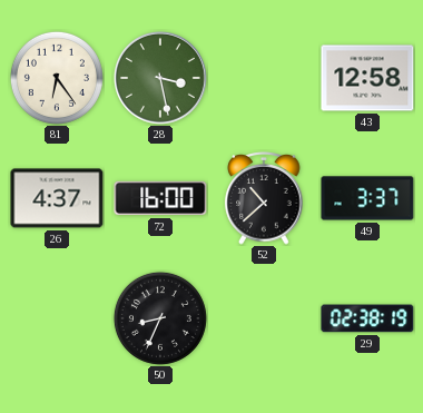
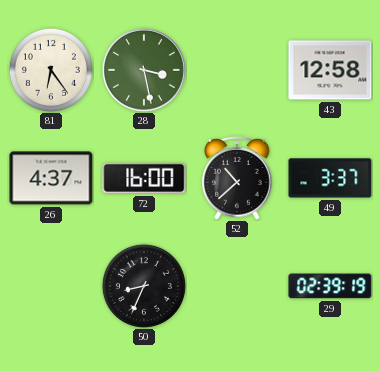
29: 02:38 -> 02:39
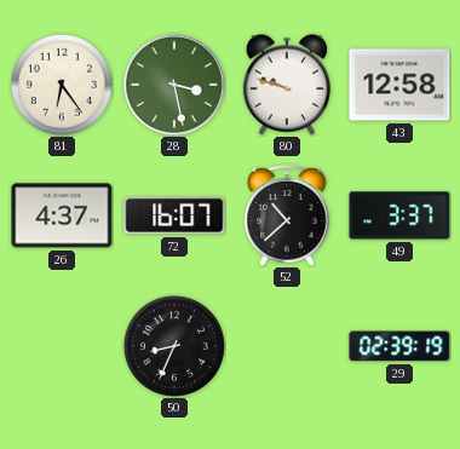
80: none -> 9:48
72: 16:00 -> 16:07
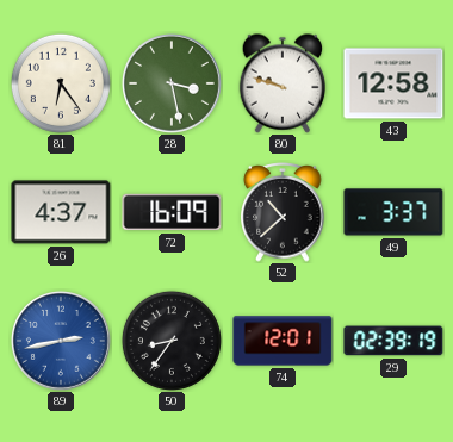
72: 16:07 -> 16:09
89: none -> 2:43
50: 8:34 -> 8:36
74: none -> 12:01
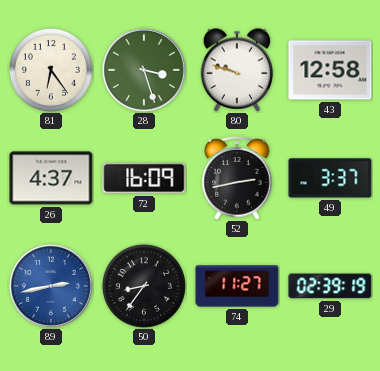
28: 3:28 -> 3:27
52: 10:38 -> 2:43
74: 12:01 -> 11:27
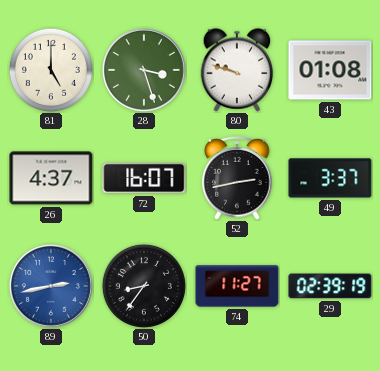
81: 6:24 -> 5:00
43: 12:58 -> 01:08
72: 16:09 -> 16:07
